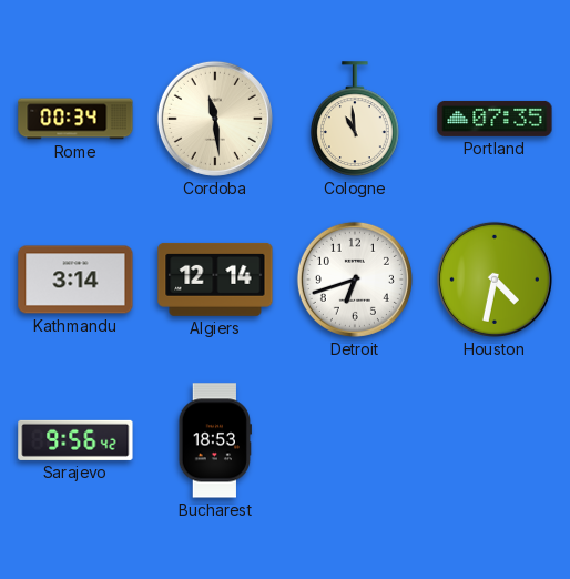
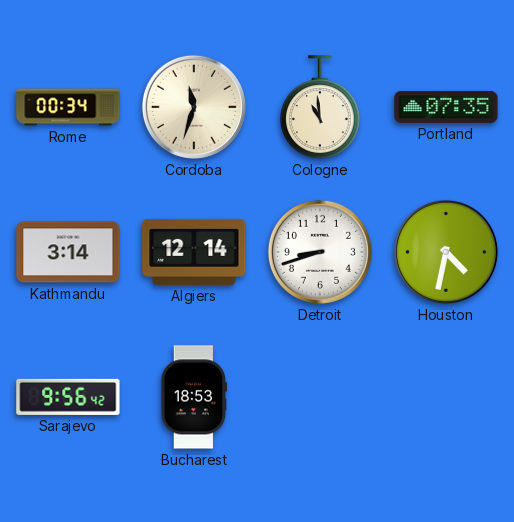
Cordoba: 11:29 -> 11:33
Detroit: 6:42 -> 8:42
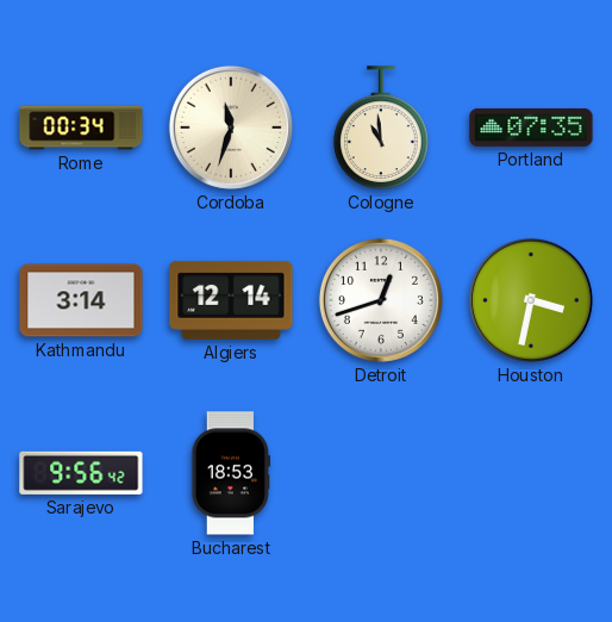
Detroit: 8:42 -> 12:42
Houston: 4:32 -> 3:32
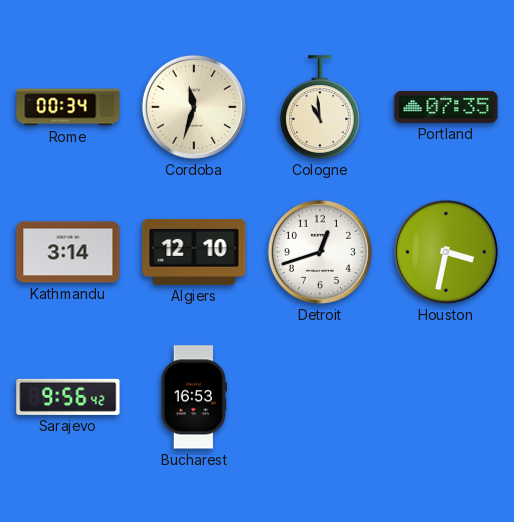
Algiers: 12:14 -> 12:10
Bucharest: 18:53 -> 16:53
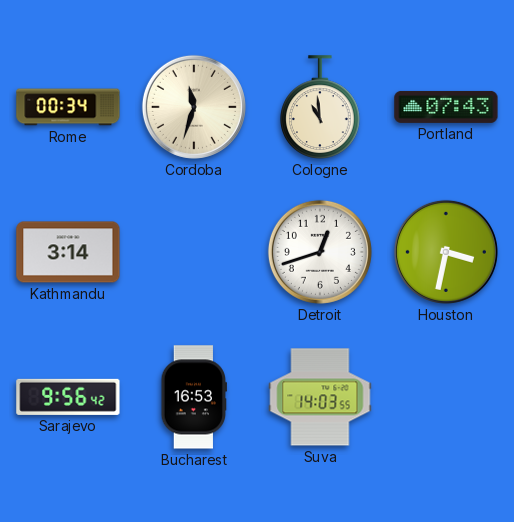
Portland: 07:35 -> 07:43
Algiers: 12:10 -> none
Suva: none -> 14:03
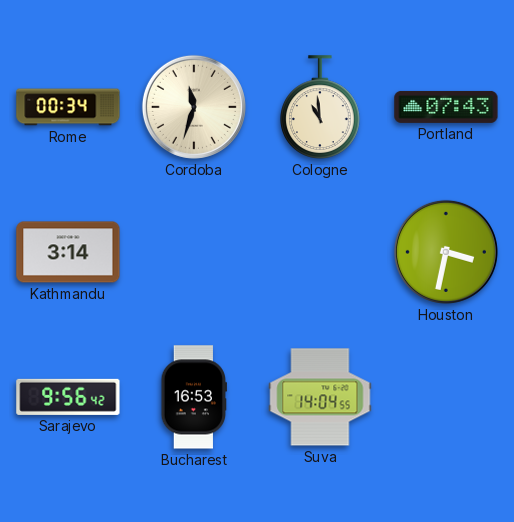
Detroit: 12:42 -> none
Suva: 14:03 -> 14:04
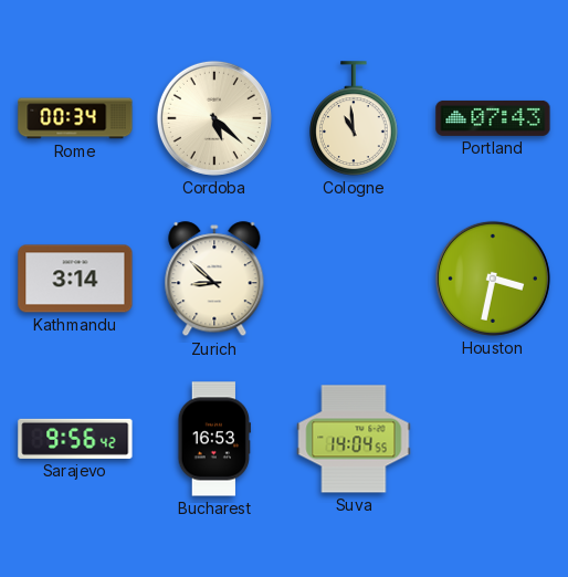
Cordoba: 11:33 -> 5:22
Zurich: none -> 8:52
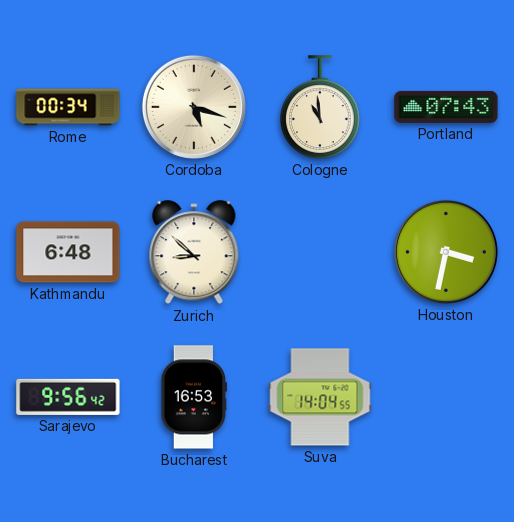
Cordoba: 5:22 -> 5:18
Kathmandu: 3:14 -> 6:48
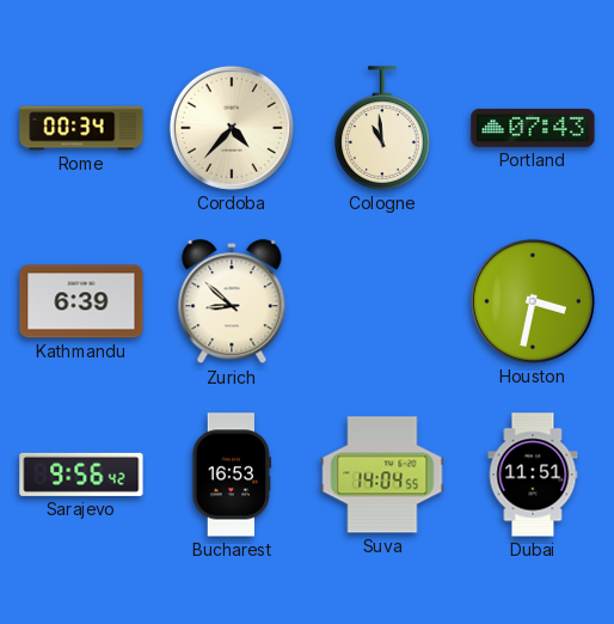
Cordoba: 5:18 -> 4:37
Kathmandu: 6:48 -> 6:39
Dubai: none -> 11:51
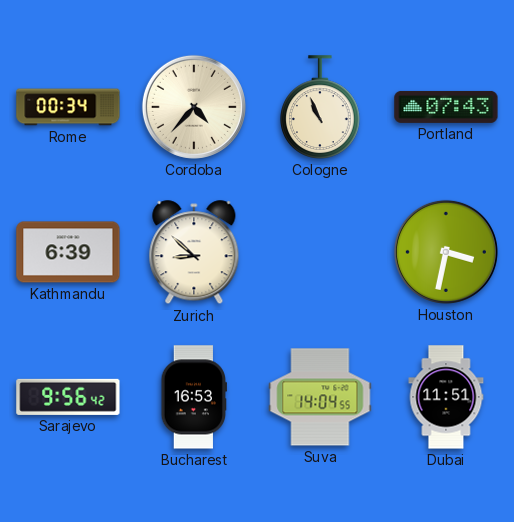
Cologne: 10:59 -> 10:56
